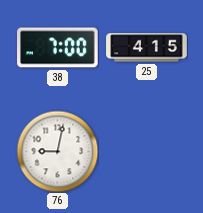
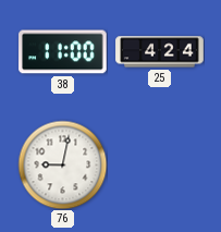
38: 7:00 -> 11:00
25: 4:15 -> 4:24
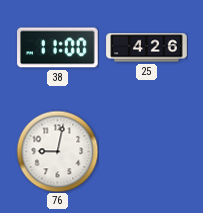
25: 4:24 -> 4:26
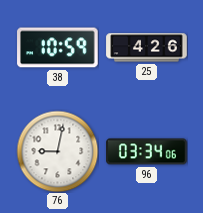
38: 11:00 -> 10:59
96: none -> 03:34
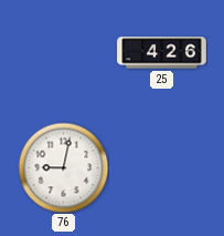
38: 10:59 -> none
96: 03:34 -> none
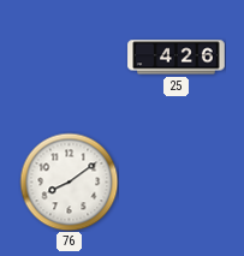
76: 9:02 -> 8:09
